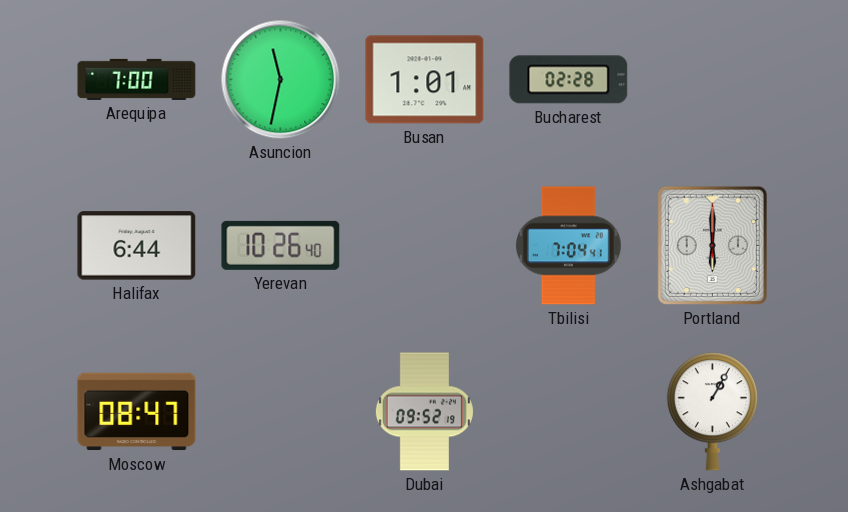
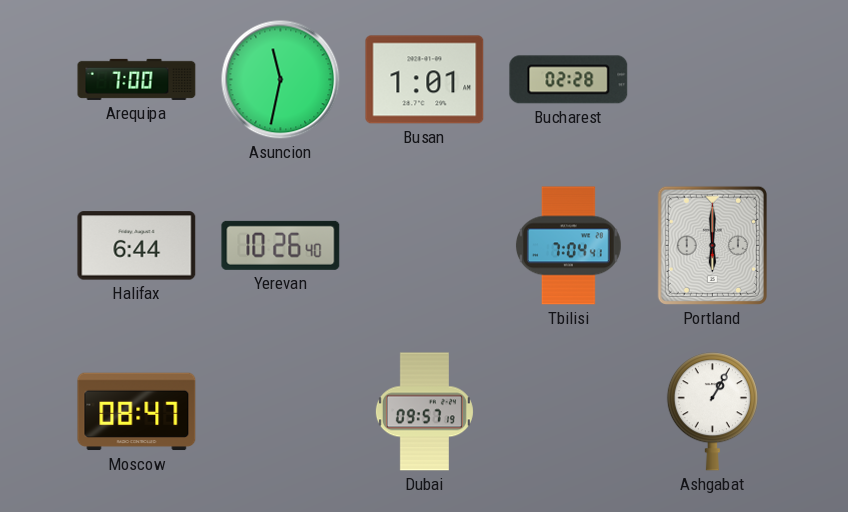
Dubai: 09:52 -> 09:57
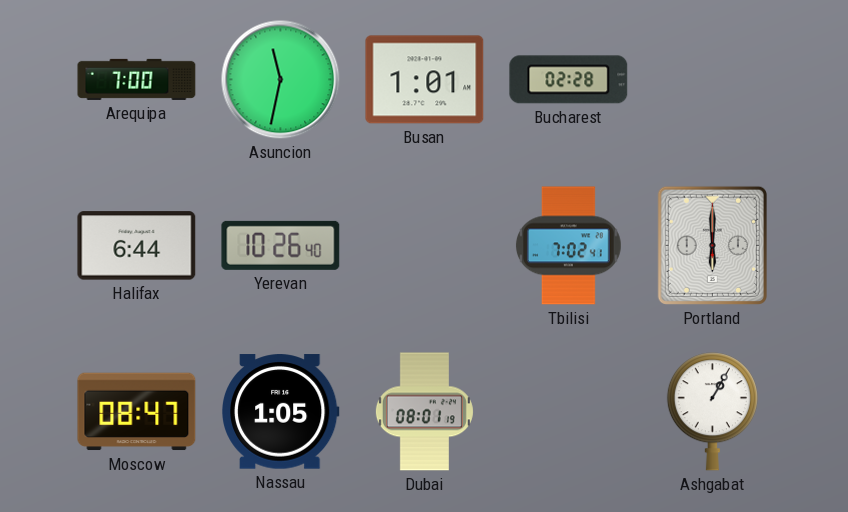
Tbilisi: 7:04 -> 7:02
Nassau: none -> 1:05
Dubai: 09:57 -> 08:01
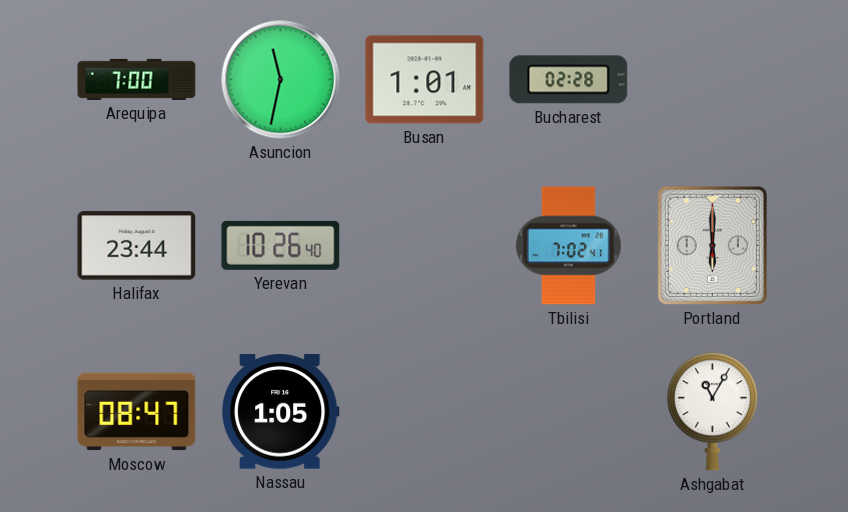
Halifax: 6:44 -> 23:44
Dubai: 08:01 -> none
Ashgabat: 1:05 -> 11:05
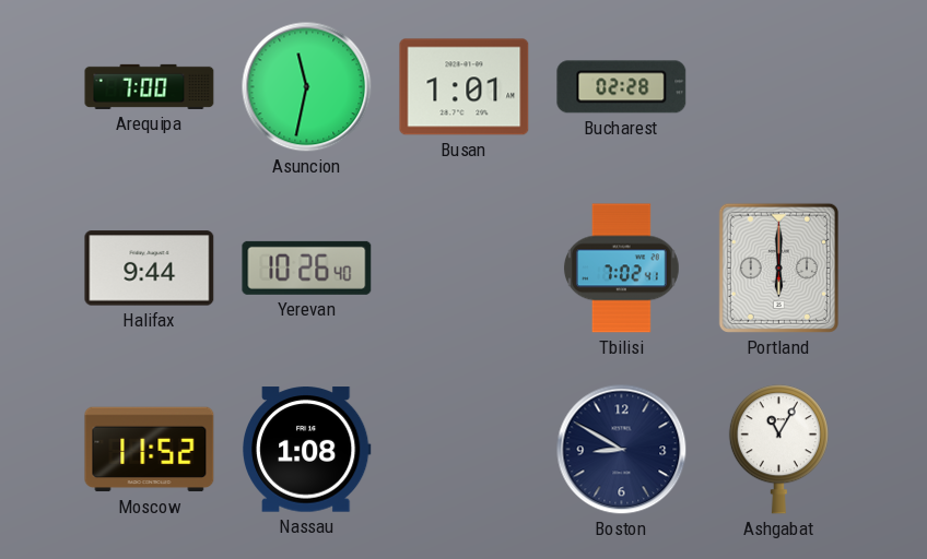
Halifax: 23:44 -> 9:44
Moscow: 08:47 -> 11:52
Nassau: 1:05 -> 1:08
Boston: none -> 8:50
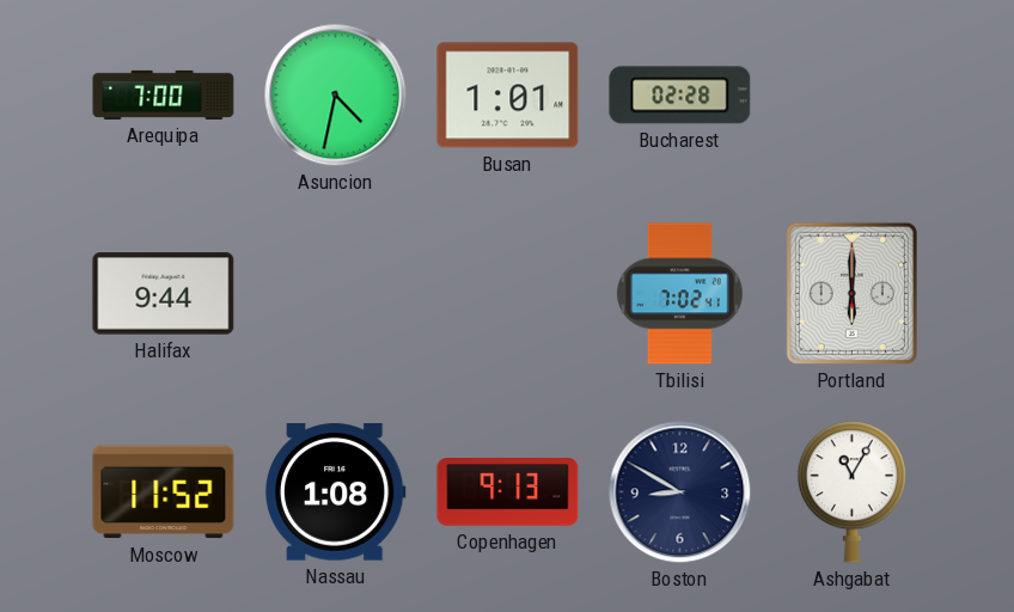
Asuncion: 11:32 -> 4:32
Yerevan: 10:26 -> none
Copenhagen: none -> 9:13
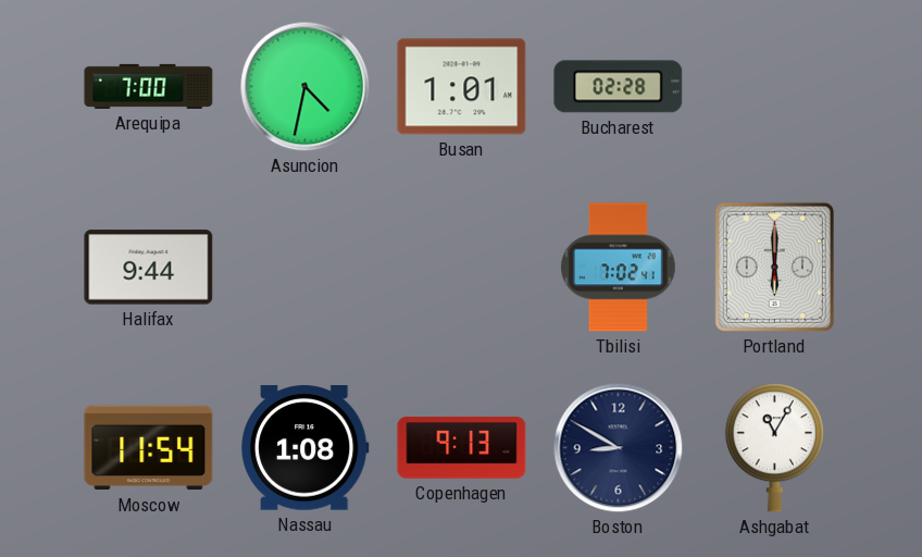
Moscow: 11:52 -> 11:54
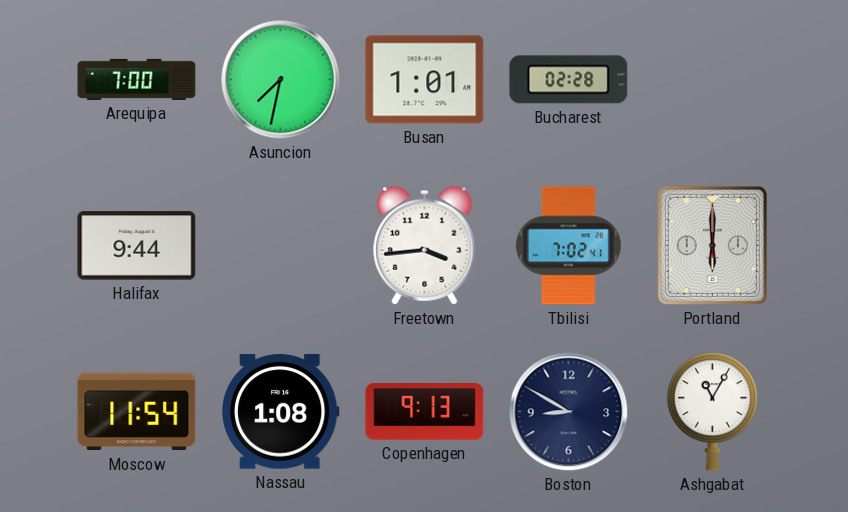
Asuncion: 4:32 -> 7:32
Freetown: none -> 3:44
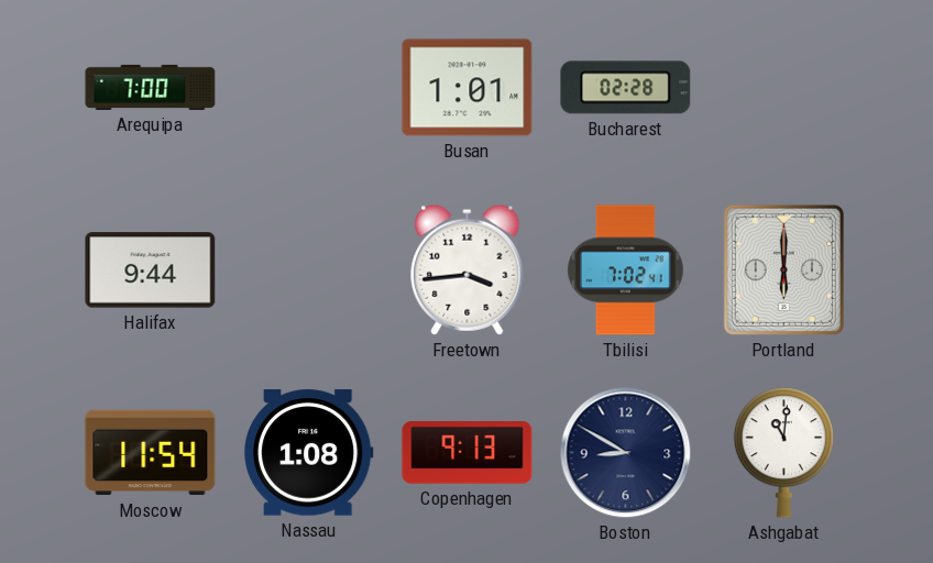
Asuncion: 7:32 -> none
Ashgabat: 11:05 -> 11:01
